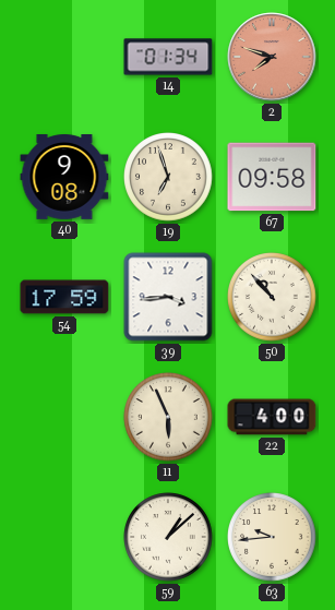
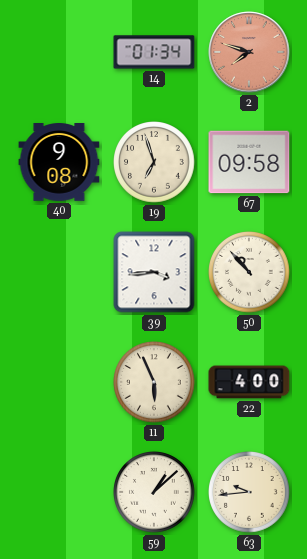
54: 17:59 -> none
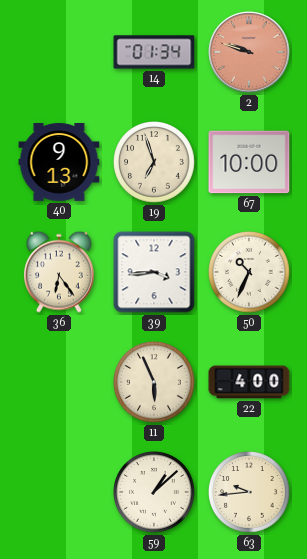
2: 7:48 -> 9:48
40: 9:08 -> 9:13
67: 09:58 -> 10:00
36: none -> 6:24
50: 10:53 -> 10:34
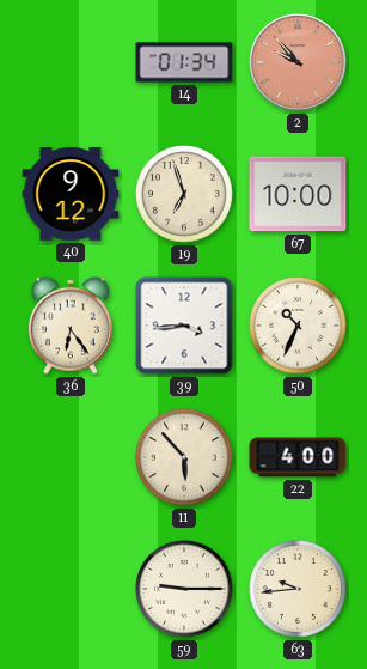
2: 9:48 -> 9:53
40: 9:13 -> 9:12
11: 5:56 -> 5:53
59: 1:08 -> 9:15
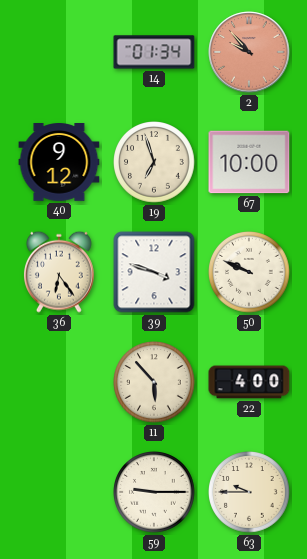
39: 3:44 -> 3:48
50: 10:34 -> 9:49
63: 9:44 -> 9:45
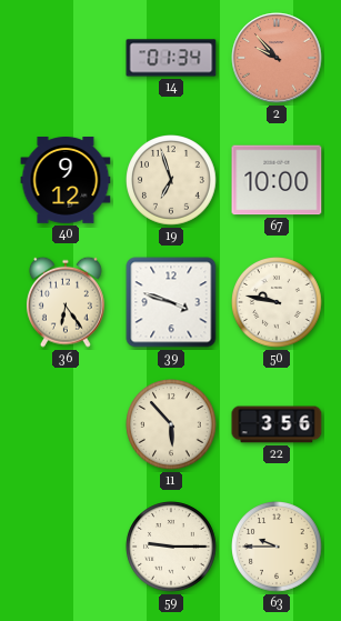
50: 9:49 -> 9:47
22: 4:00 -> 3:56
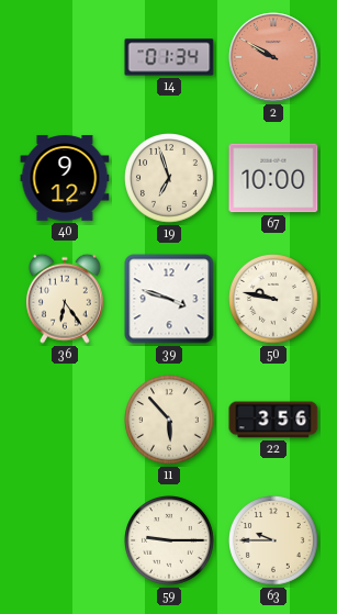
2: 9:53 -> 9:50
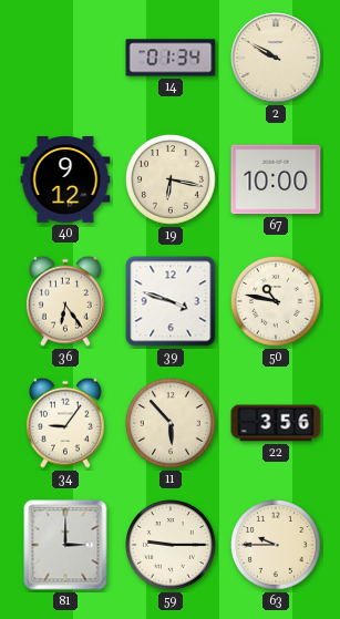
2 dial: salmon -> cream
19: 6:57 -> 6:17
50: 9:47 -> 10:47
34: none -> 9:06
81: none -> 3:00
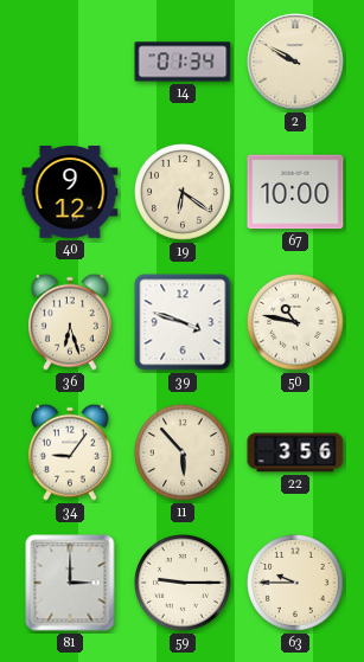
19: 6:17 -> 6:21
36: 6:24 -> 6:27
